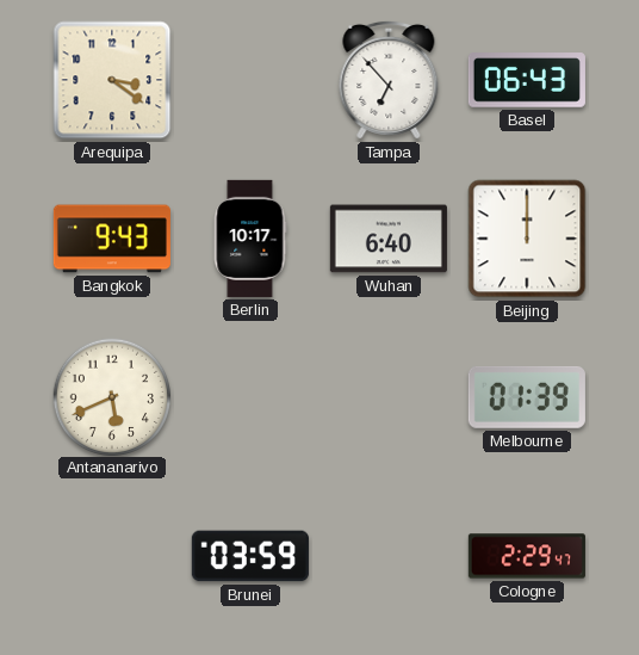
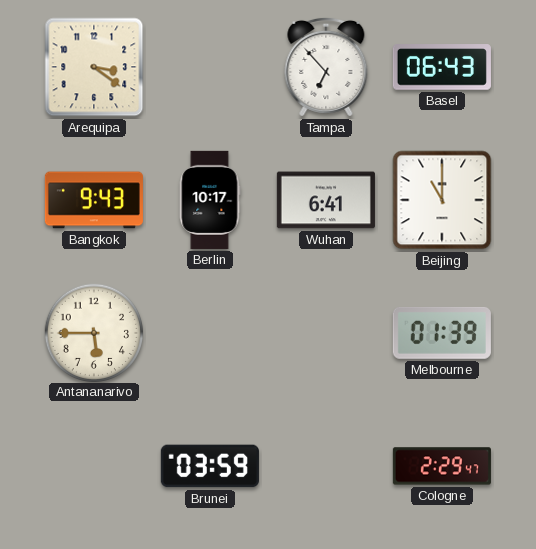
Wuhan: 6:40 -> 6:41
Beijing: 12:00 -> 11:00
Antananarivo: 5:41 -> 5:45
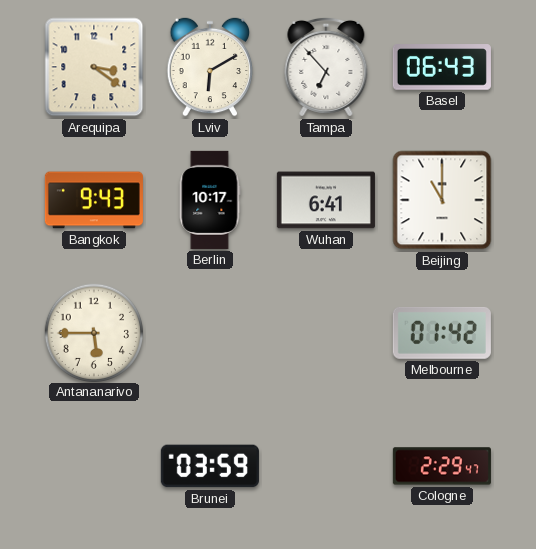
Lviv: none -> 6:10
Melbourne: 01:39 -> 01:42
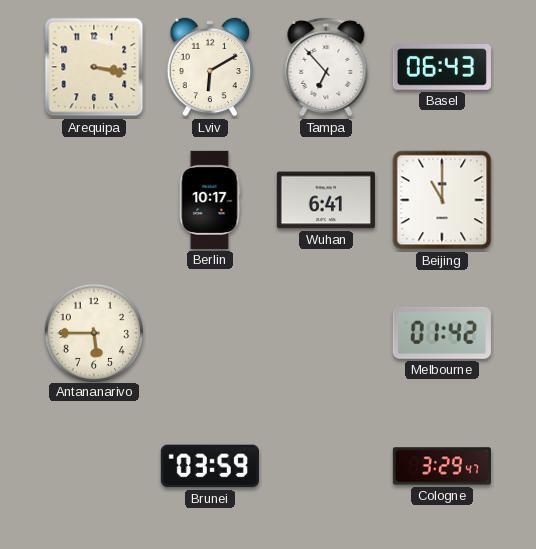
Arequipa: 3:21 -> 3:17
Bangkok: 9:43 -> none
Cologne: 2:29 -> 3:29
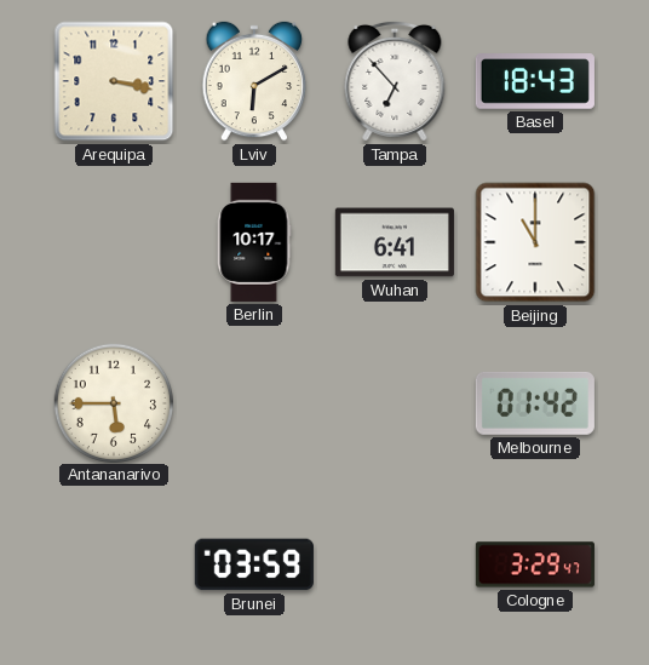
Basel: 06:43 -> 18:43
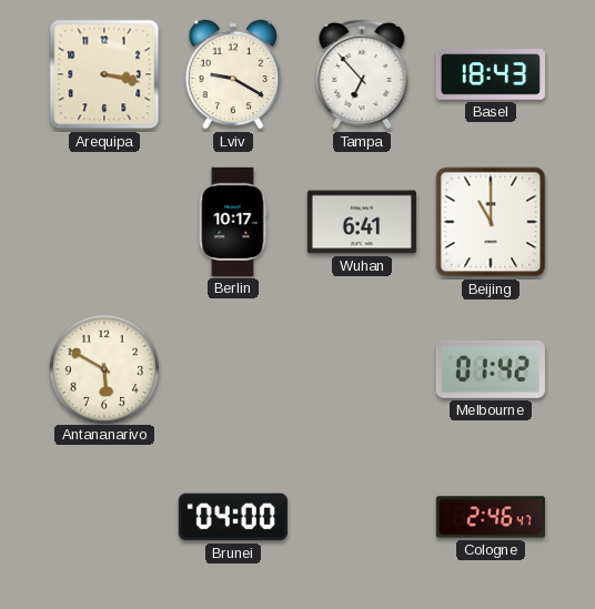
Lviv: 6:10 -> 9:20
Antananarivo: 5:45 -> 5:50
Brunei: 03:59 -> 04:00
Cologne: 3:29 -> 2:46
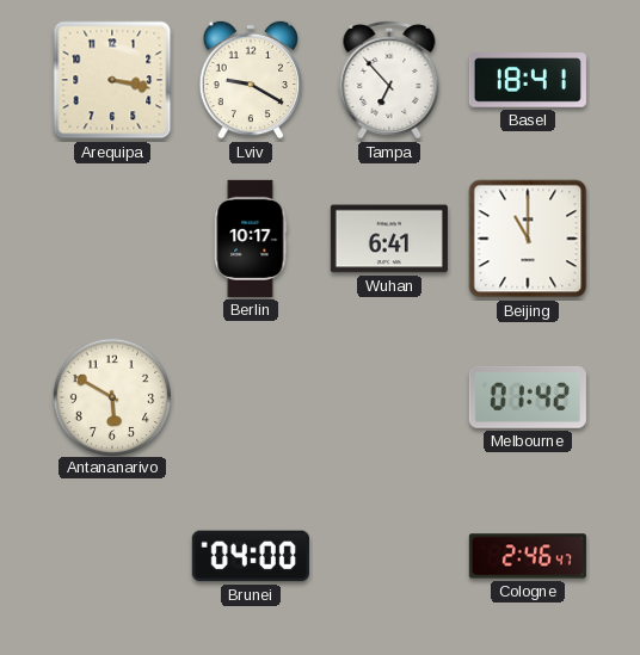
Basel: 18:43 -> 18:41
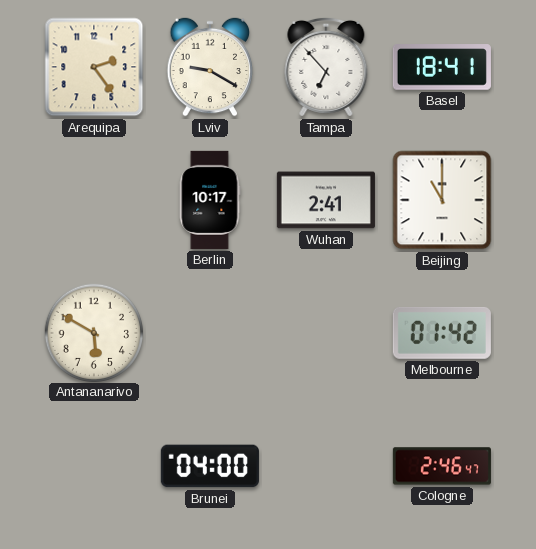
Arequipa: 3:17 -> 2:24
Wuhan: 6:41 -> 2:41
